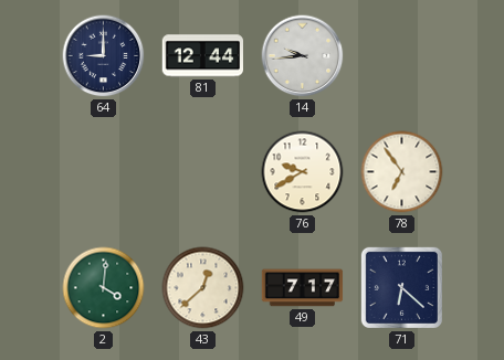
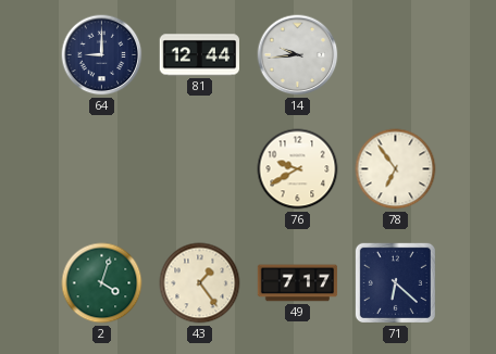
2: 4:01 -> 4:03
43: 12:38 -> 1:24
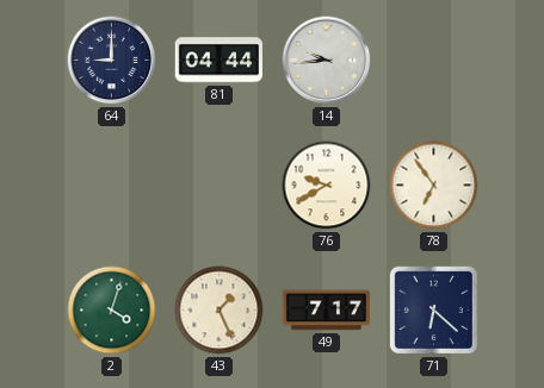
81: 12:44 -> 04:44
43: 1:24 -> 1:26
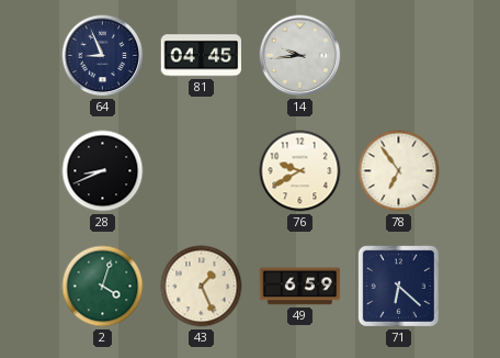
64: 9:00 -> 8:56
81: 04:44 -> 04:45
28: none -> 8:41
49: 7:17 -> 6:59
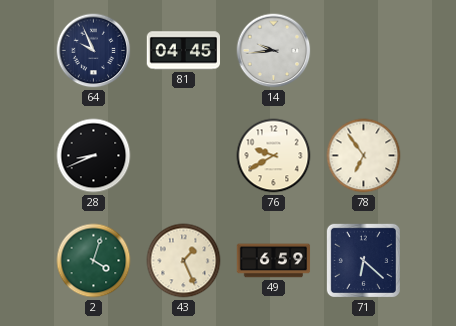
64: 8:56 -> 9:56
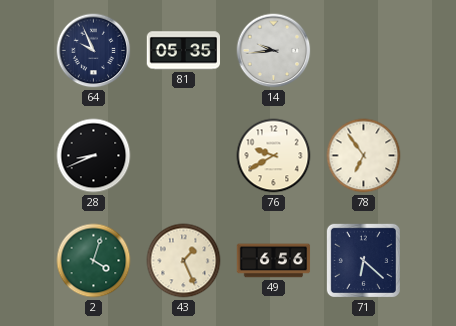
81: 04:45 -> 05:35
49: 6:59 -> 6:56
